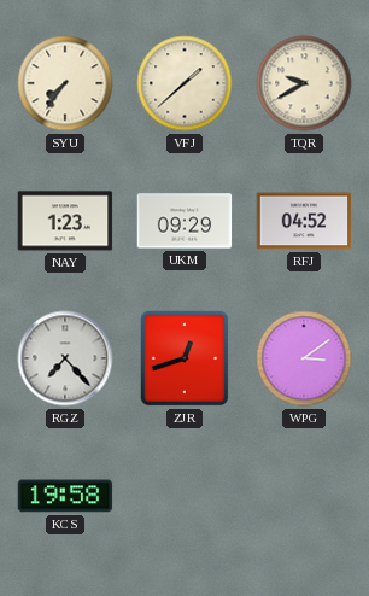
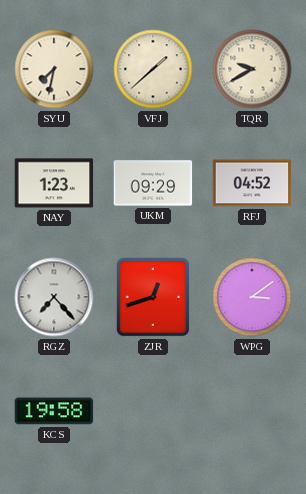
SYU: 7:36 -> 7:32
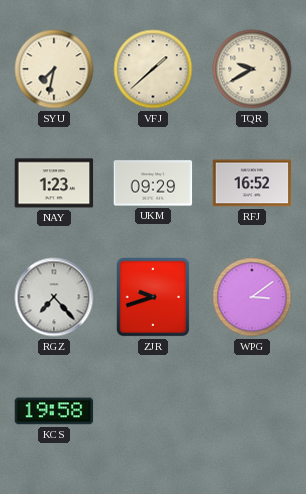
RFJ: 04:52 -> 16:52
ZJR: 12:42 -> 9:42
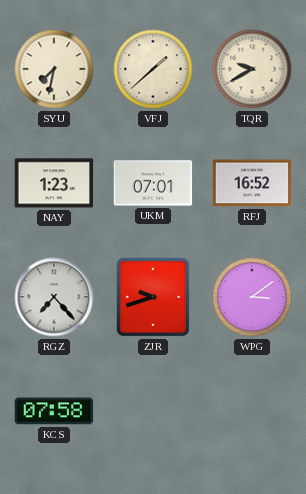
UKM: 09:29 -> 07:01
KCS: 19:58 -> 07:58
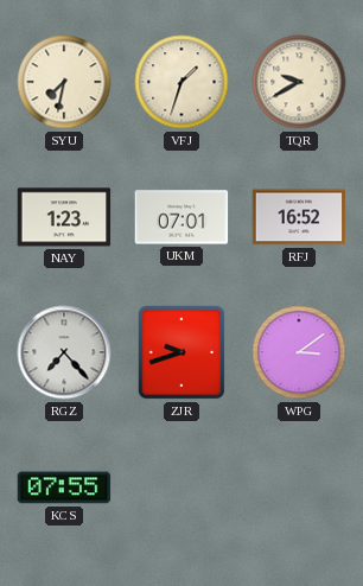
VFJ: 1:38 -> 1:33
KCS: 07:58 -> 07:55
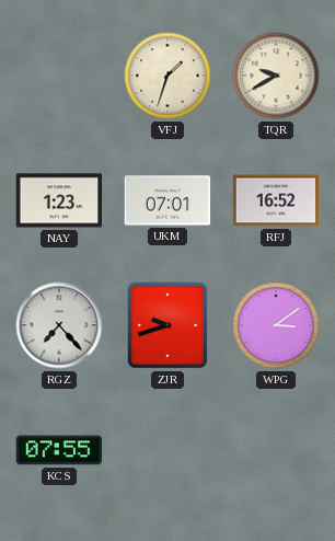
SYU: 7:32 -> none
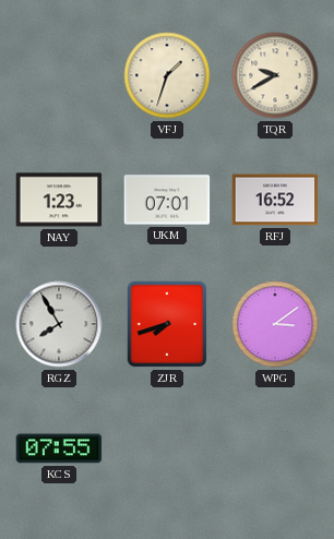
RGZ: 7:23 -> 7:55
ZJR: 9:42 -> 7:42
